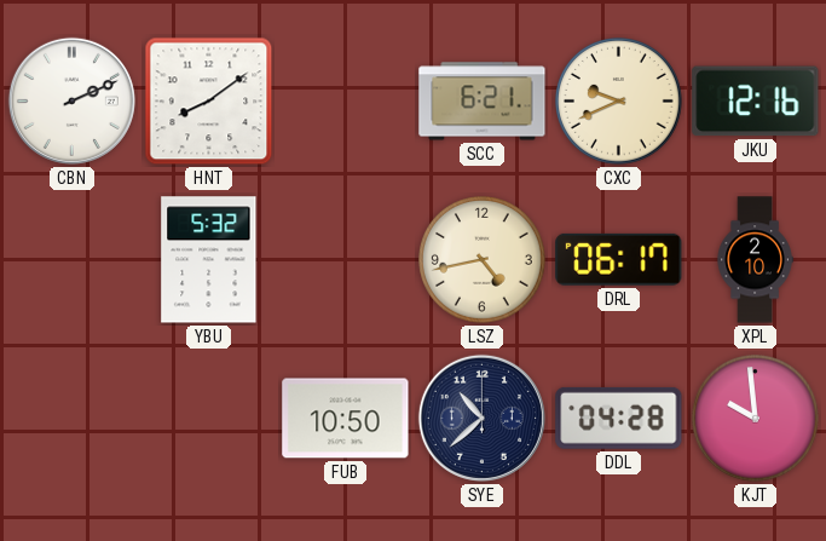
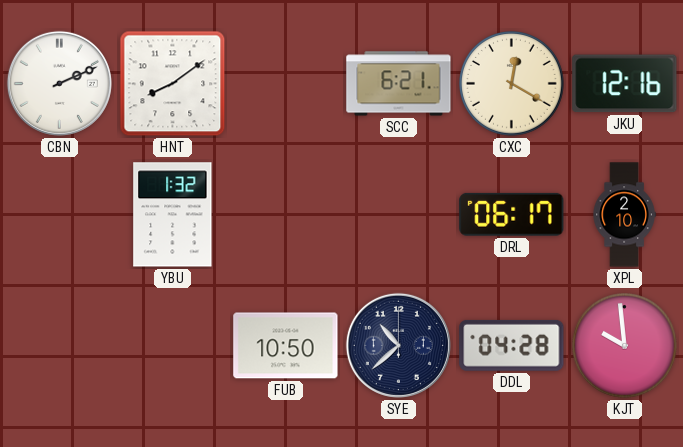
CXC: 9:41 -> 12:20
YBU: 5:32 -> 1:32
LSZ: 4:43 -> none
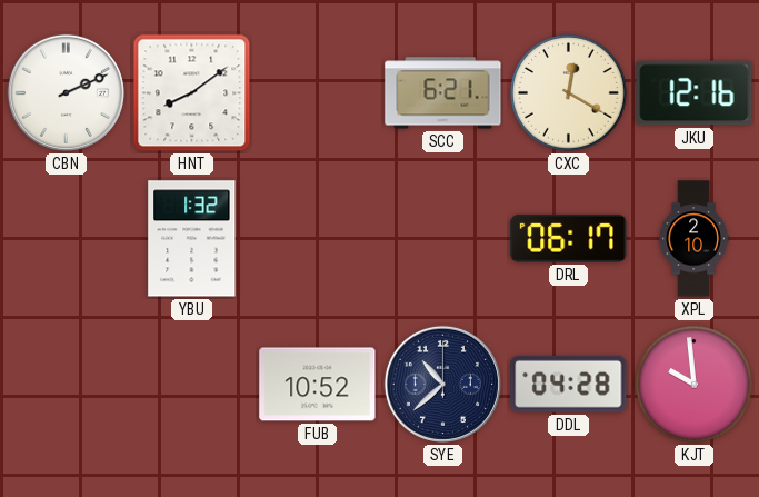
FUB: 10:50 -> 10:52
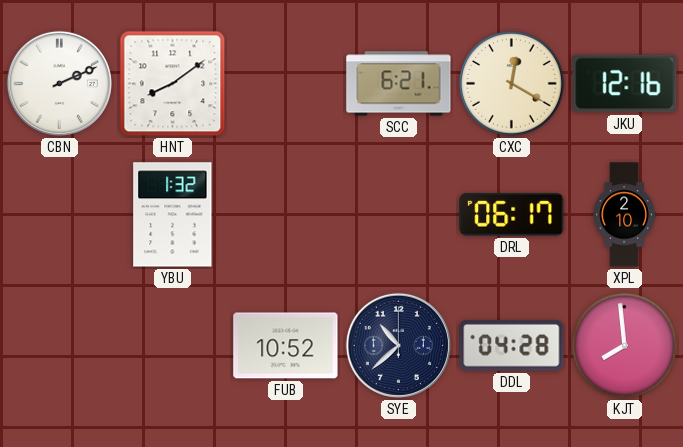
KJT: 9:59 -> 7:59
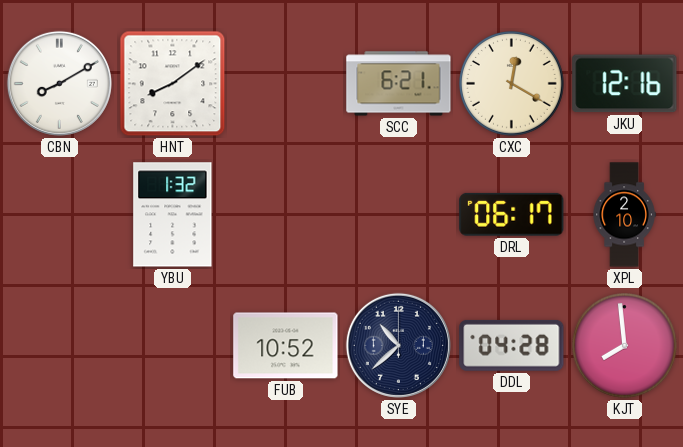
CBN: 2:11 -> 8:10
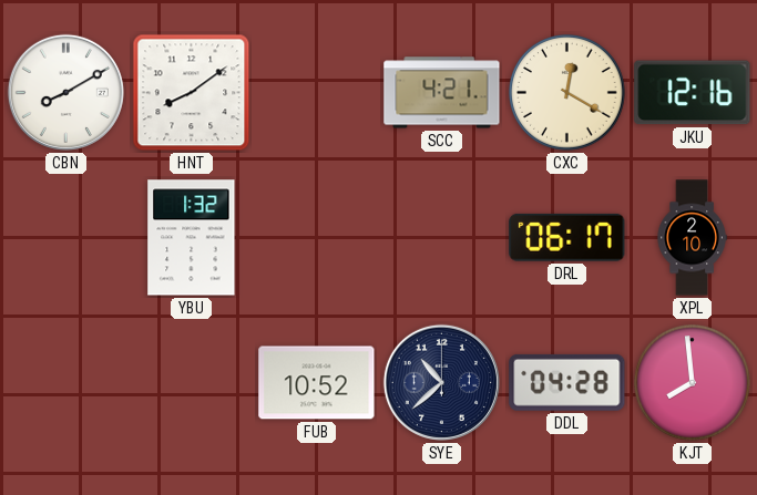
SCC: 6:21 -> 4:21
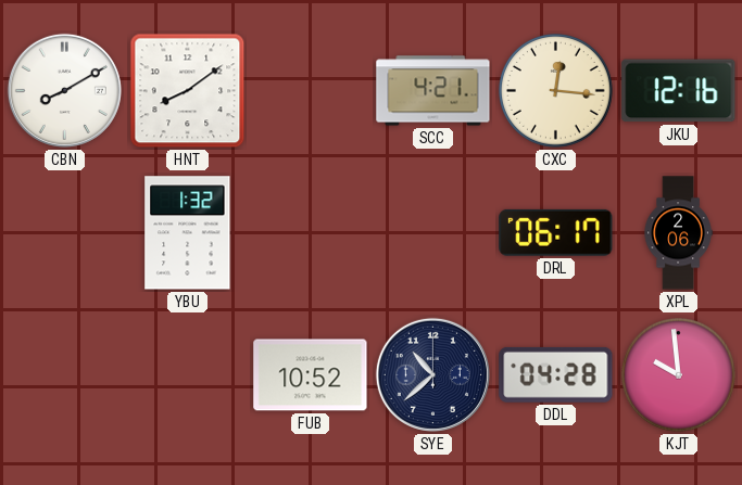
CXC: 12:20 -> 12:16
XPL: 2:10 -> 2:06
KJT: 7:59 -> 9:59
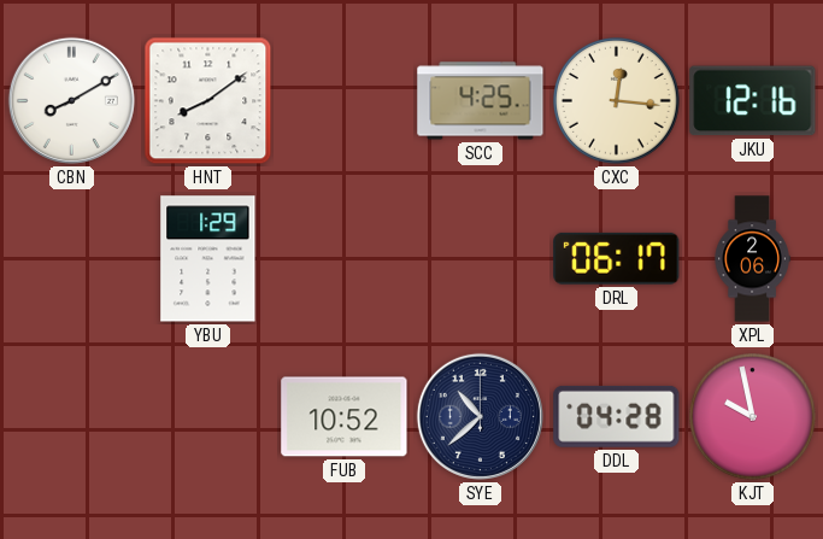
SCC: 4:21 -> 4:25
YBU: 1:32 -> 1:29
KJT: 9:59 -> 9:58
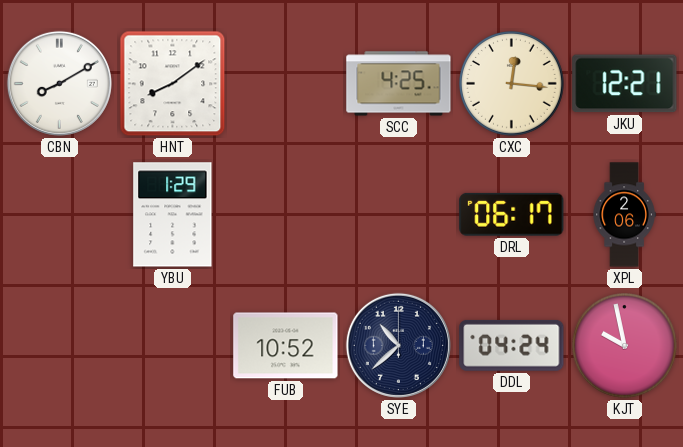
JKU: 12:16 -> 12:21
DDL: 04:28 -> 04:24
